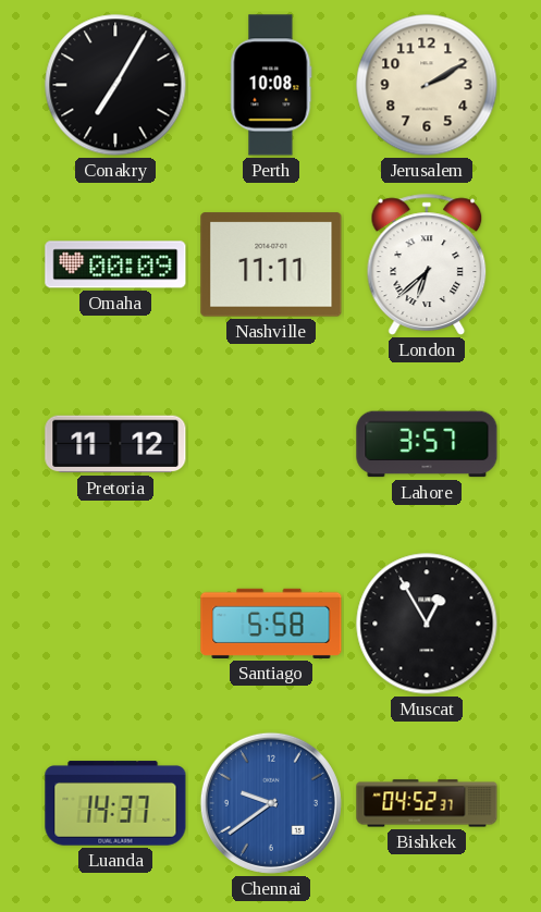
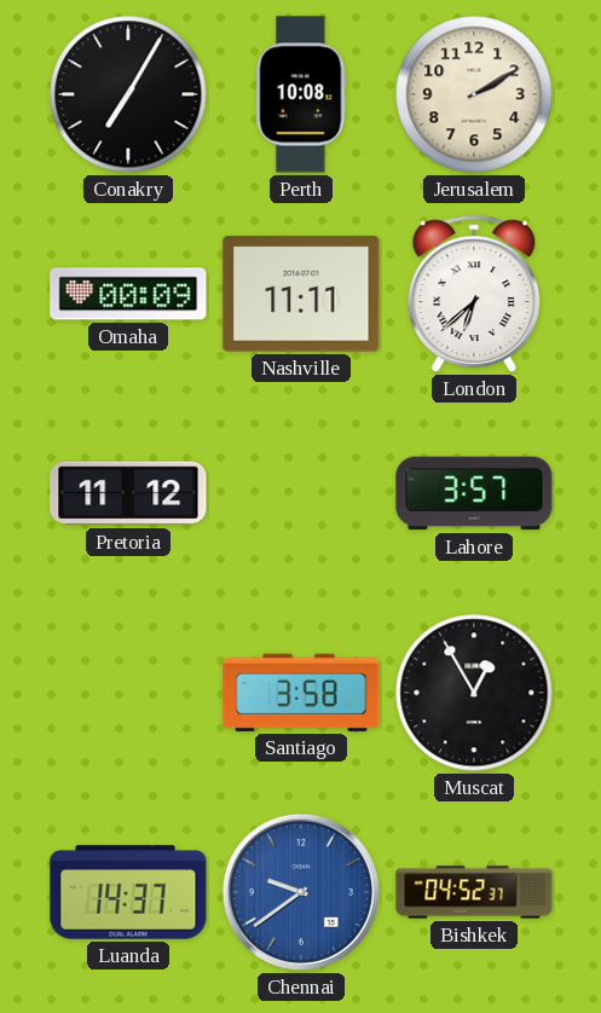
Santiago: 5:58 -> 3:58
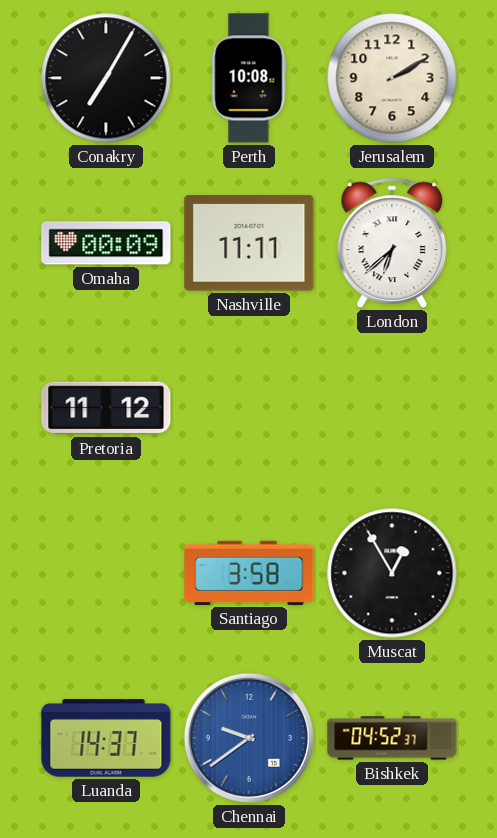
Lahore: 3:57 -> none
